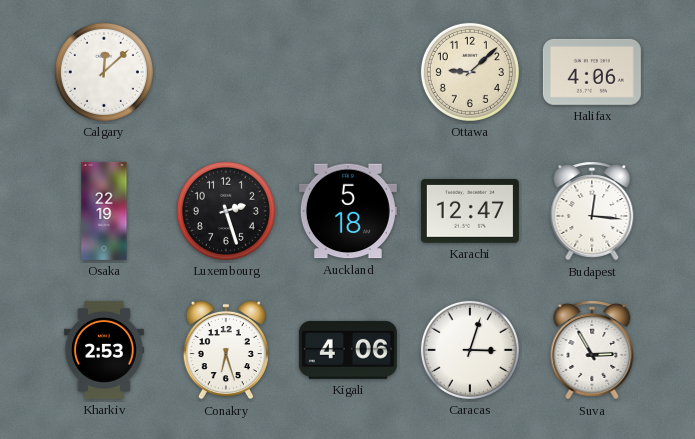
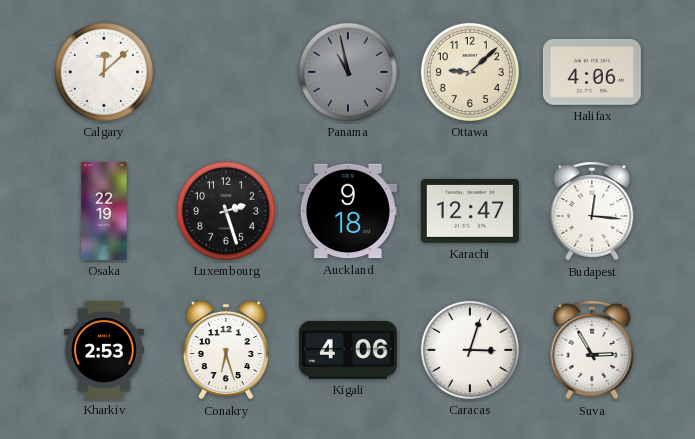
Panama: none -> 10:58
Auckland: 5:18 -> 9:18
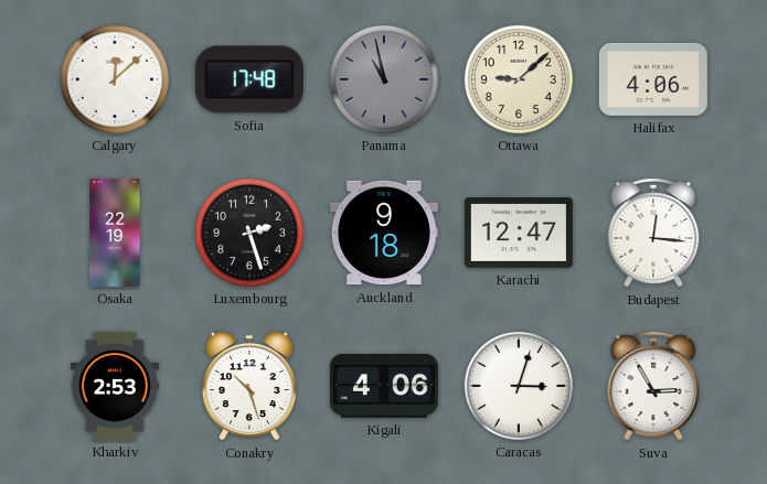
Sofia: none -> 17:48
Conakry: 6:27 -> 10:27
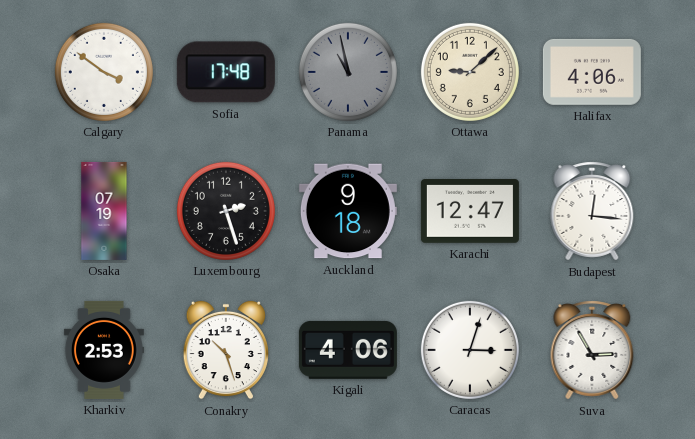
Calgary: 12:08 -> 3:51
Osaka: 22:19 -> 07:19
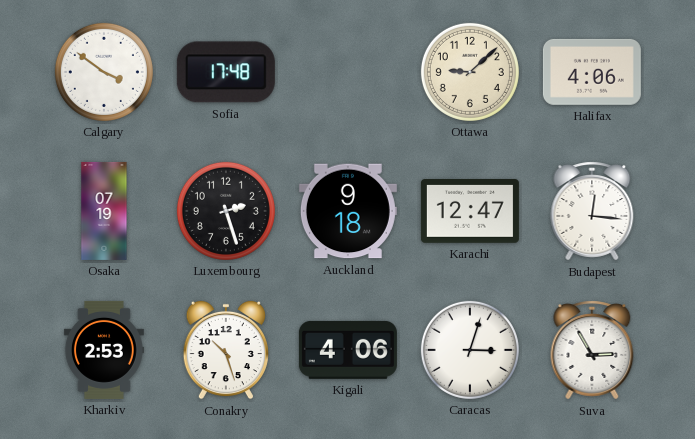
Panama: 10:58 -> none
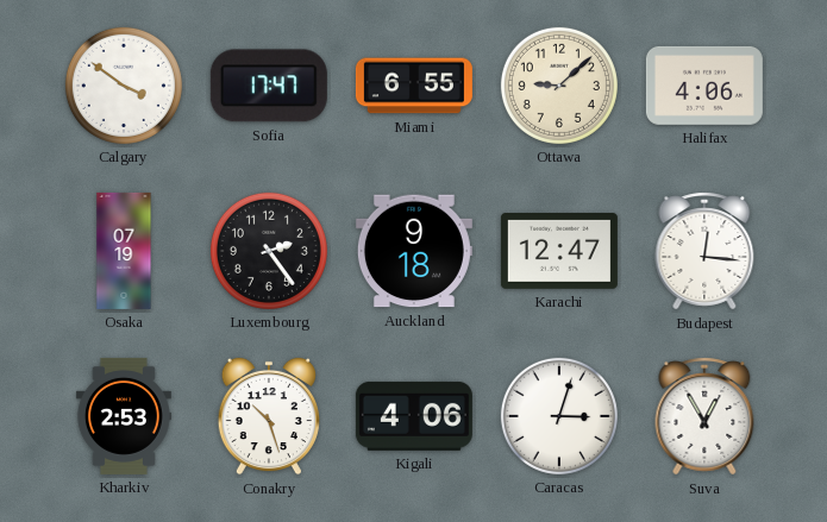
Sofia: 17:48 -> 17:47
Miami: none -> 6:55
Luxembourg: 2:27 -> 2:24
Suva: 2:55 -> 12:55
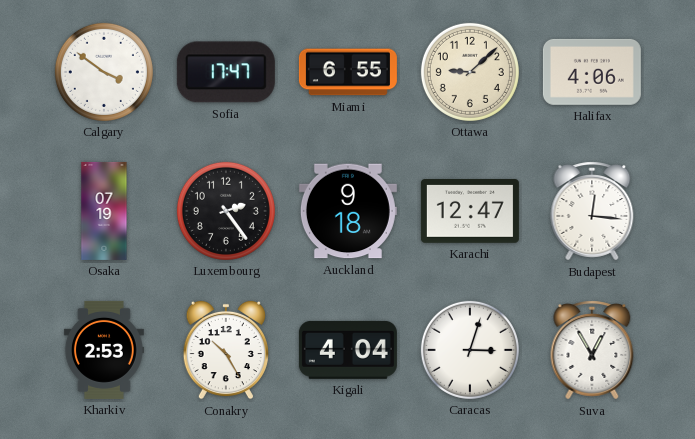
Conakry: 10:27 -> 10:25
Kigali: 4:06 -> 4:04
